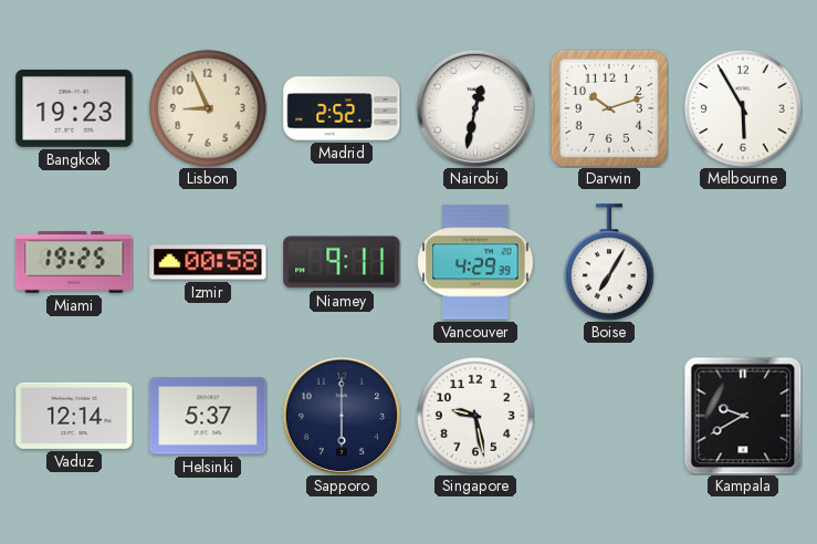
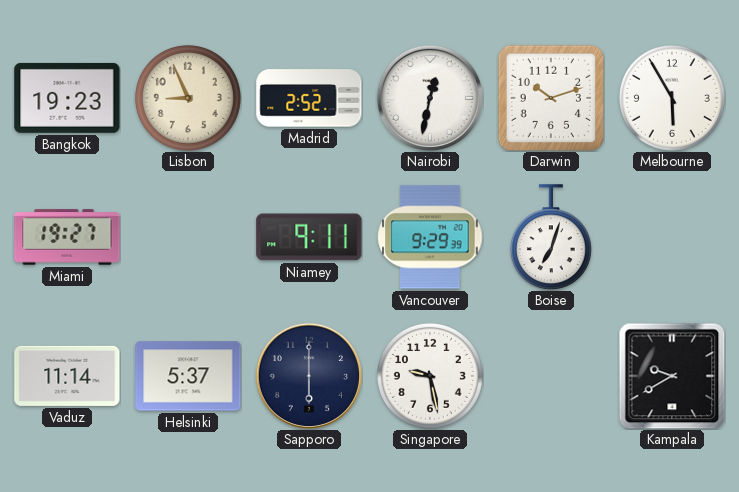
Miami: 19:25 -> 19:27
Izmir: 00:58 -> none
Vancouver: 4:29 -> 9:29
Boise: 7:05 -> 7:03
Vaduz: 12:14 -> 11:14
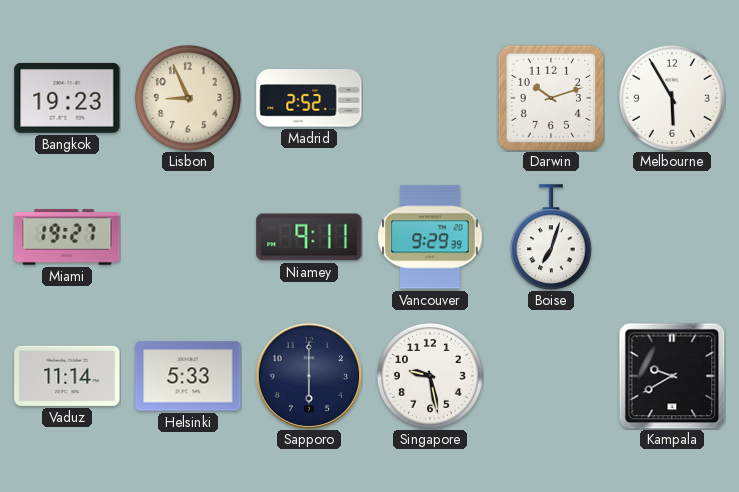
Nairobi: 12:32 -> none
Helsinki: 5:37 -> 5:33
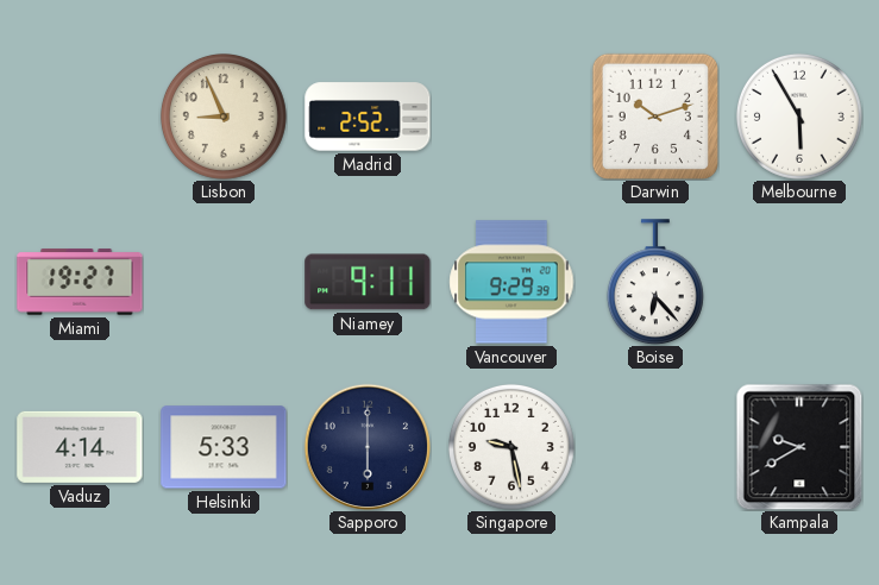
Bangkok: 19:23 -> none
Boise: 7:03 -> 6:23
Vaduz: 11:14 -> 4:14
